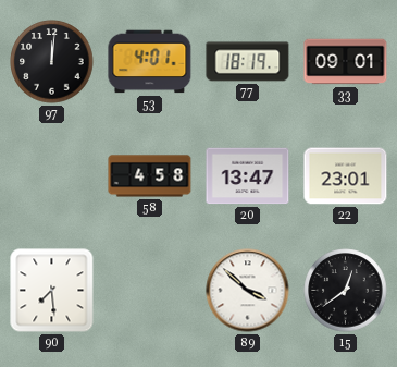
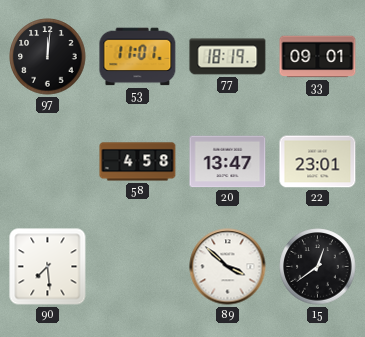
53: 4:01 -> 11:01
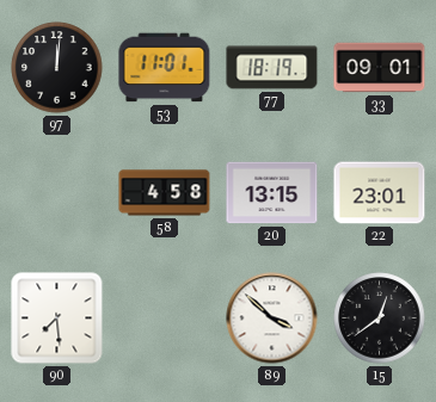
20: 13:47 -> 13:15
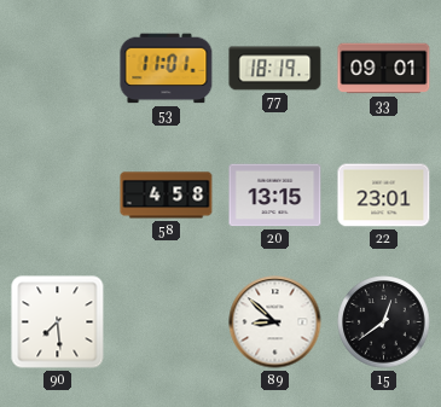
97: 12:01 -> none
89: 3:52 -> 8:52
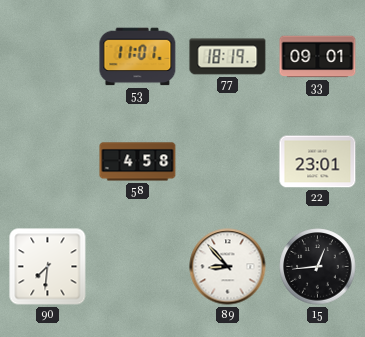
20: 13:15 -> none
90: 7:29 -> 7:31
89: 8:52 -> 8:53
15: 12:39 -> 12:44
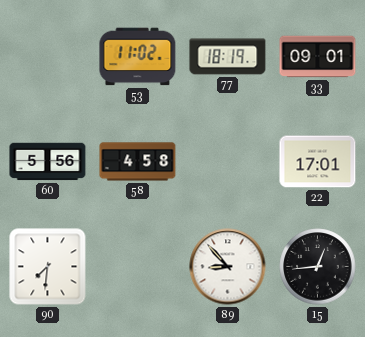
53: 11:01 -> 11:02
60: none -> 5:56
22: 23:01 -> 17:01
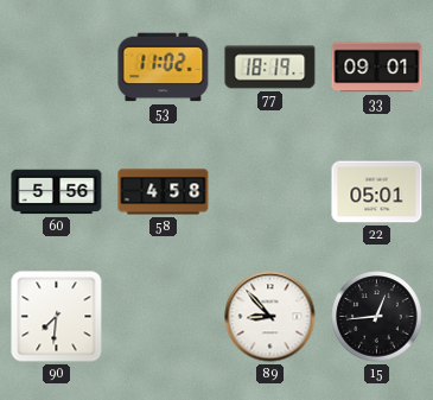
22: 17:01 -> 05:01
